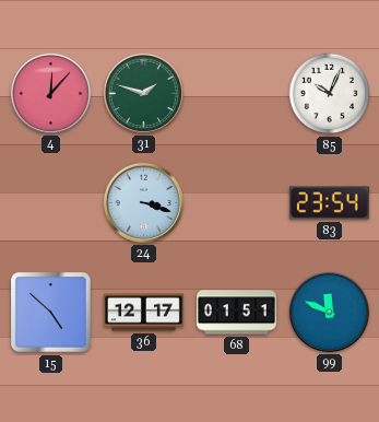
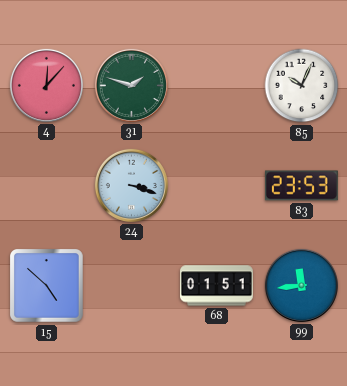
83: 23:54 -> 23:53
36: 12:17 -> none
99: 11:49 -> 11:44
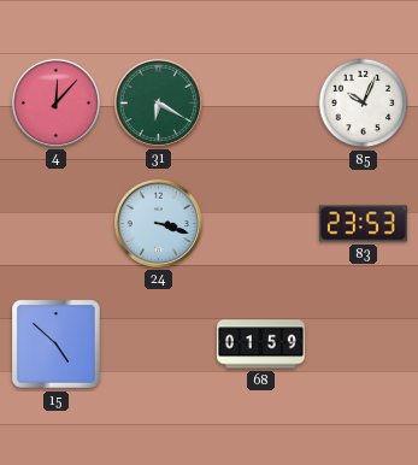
31: 1:48 -> 6:20
68: 01:51 -> 01:59
99: 11:44 -> none
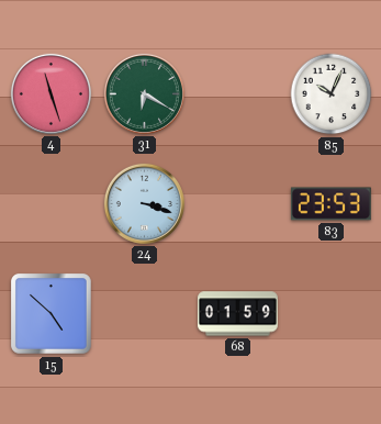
4: 12:07 -> 11:27
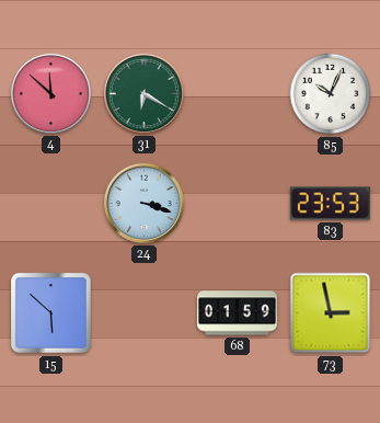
4: 11:27 -> 11:52
15: 4:52 -> 5:52
73: none -> 2:58
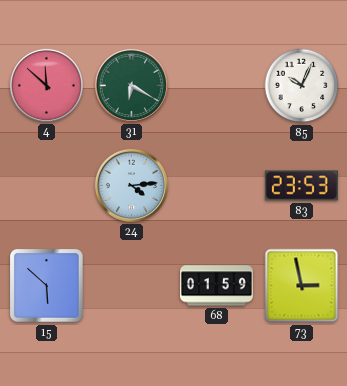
24: 3:18 -> 4:14
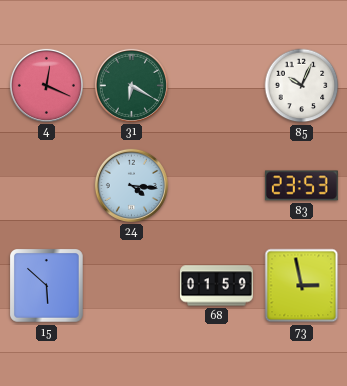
4: 11:52 -> 12:19
24: 4:14 -> 4:16
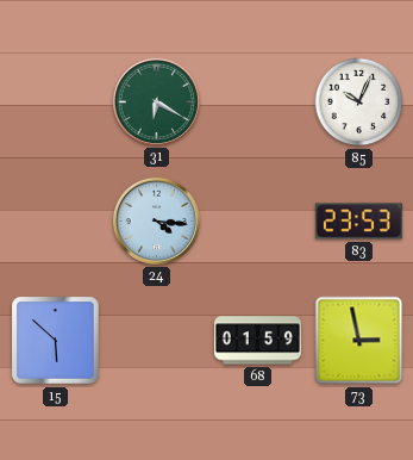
4: 12:19 -> none
